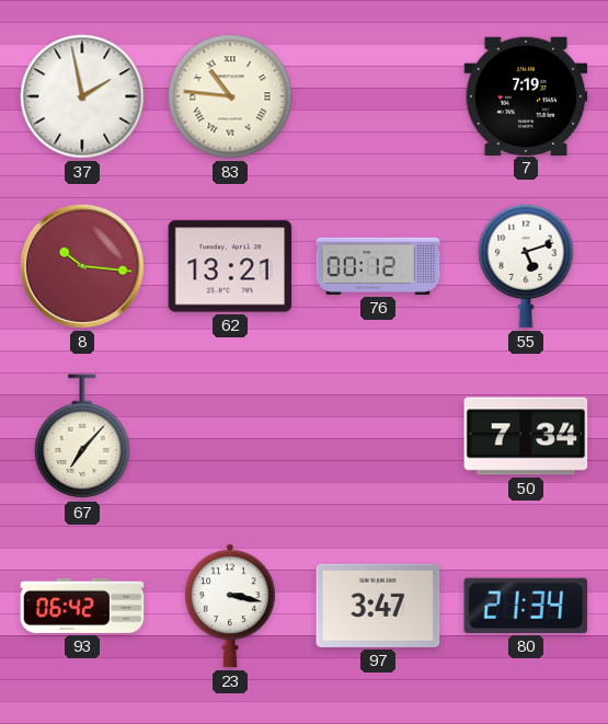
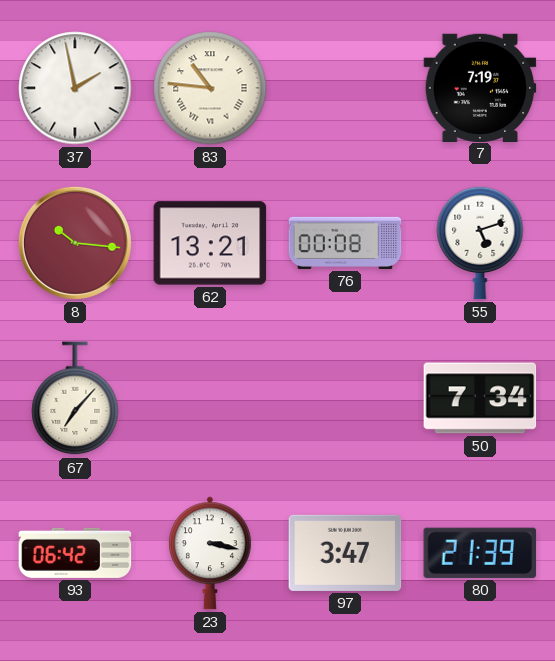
76: 00:12 -> 00:08
80: 21:34 -> 21:39
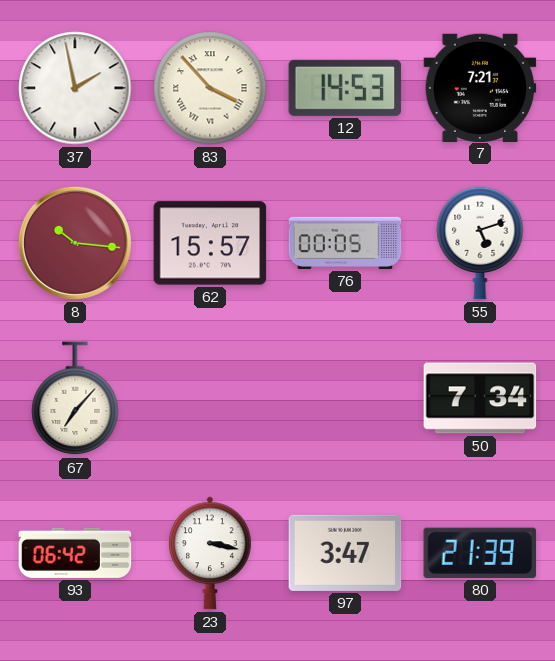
83: 10:46 -> 3:53
12: none -> 14:53
7: 7:19 -> 7:21
62: 13:21 -> 15:57
76: 00:08 -> 00:05
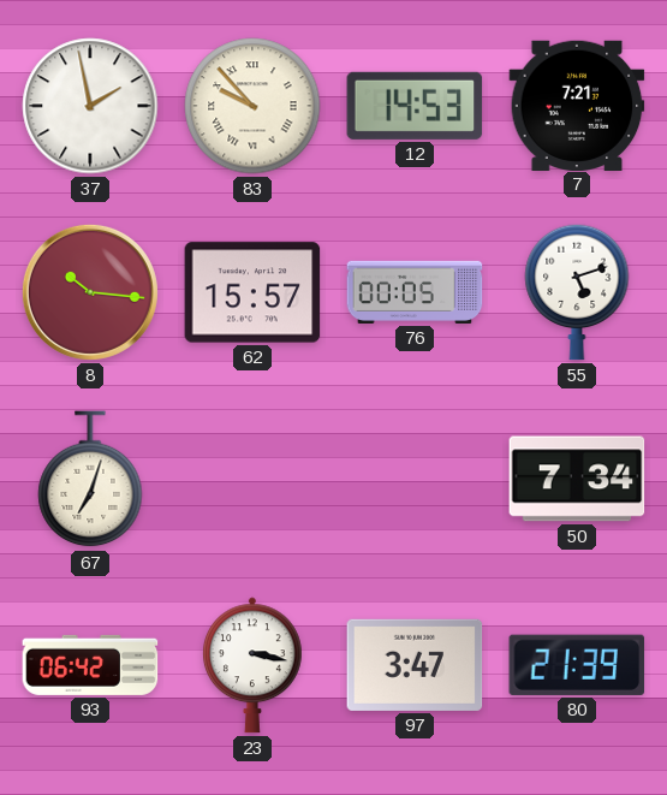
83: 3:53 -> 9:53
67: 7:07 -> 7:03
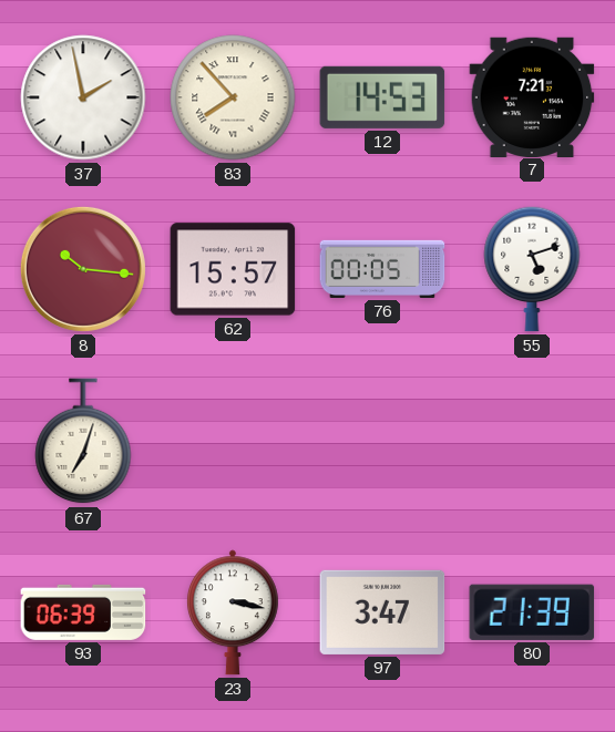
83: 9:53 -> 7:53
50: 7:34 -> none
93: 06:42 -> 06:39
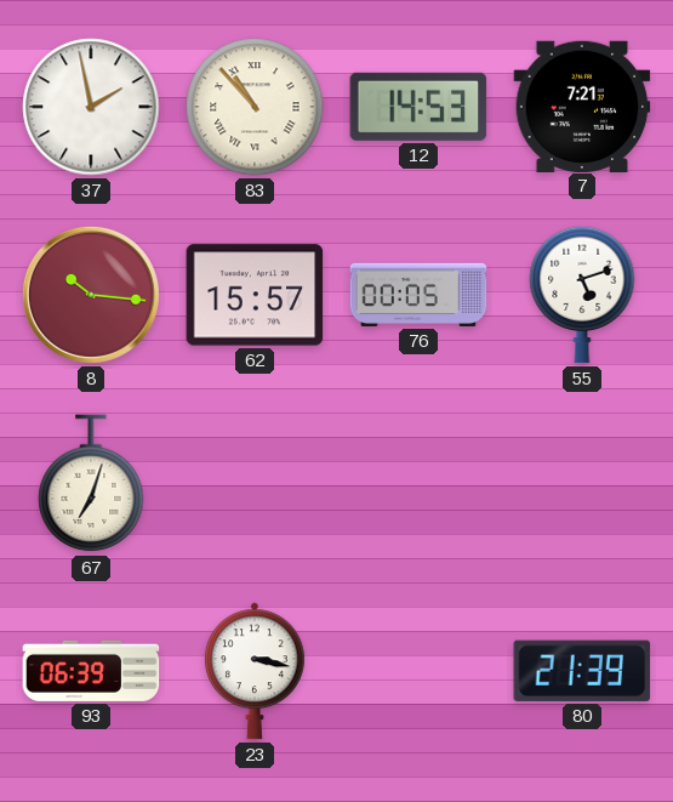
83: 7:53 -> 10:53
97: 3:47 -> none
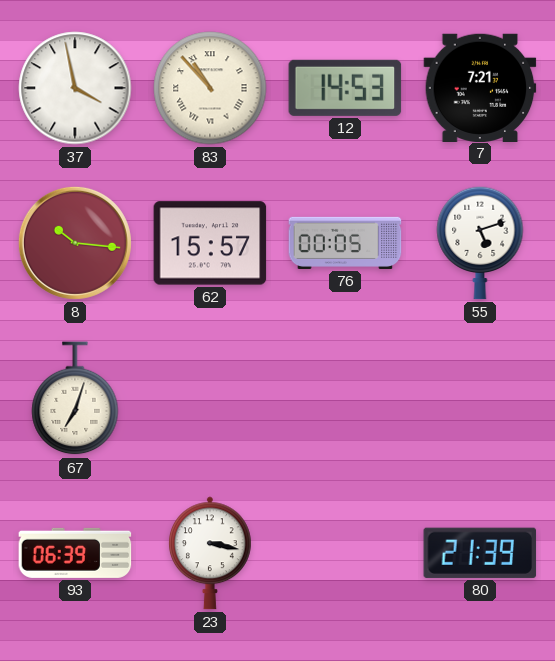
37: 1:58 -> 3:58
